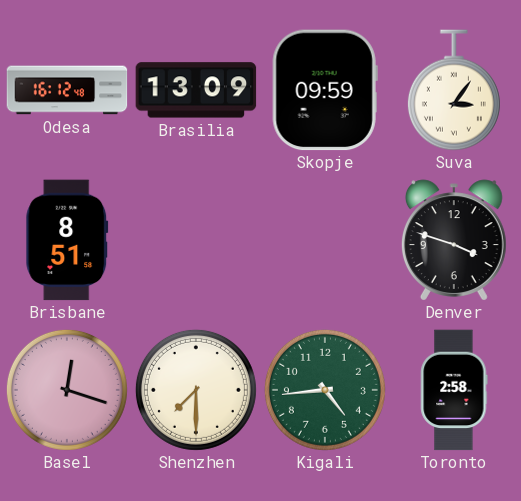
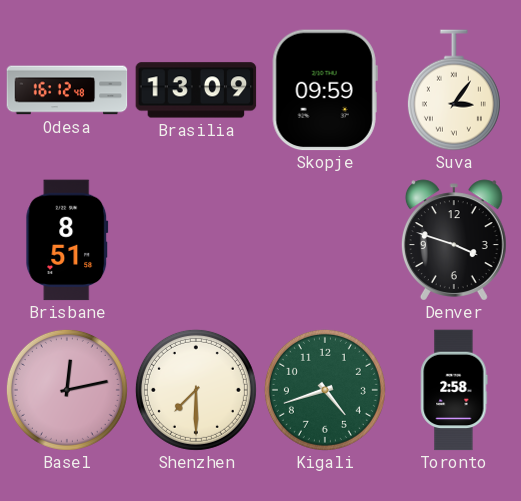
Basel: 12:18 -> 12:13
Kigali: 4:44 -> 4:42
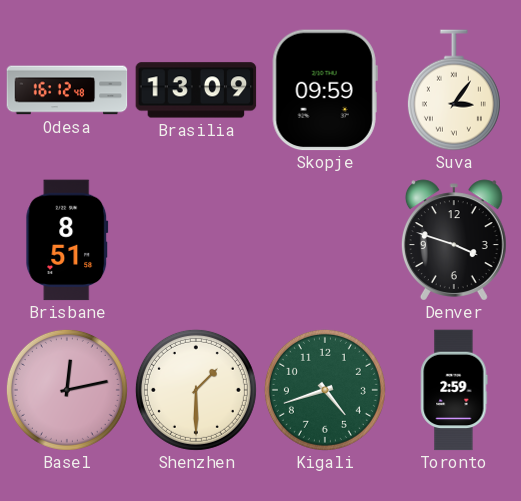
Shenzhen: 7:30 -> 1:30
Toronto: 2:58 -> 2:59
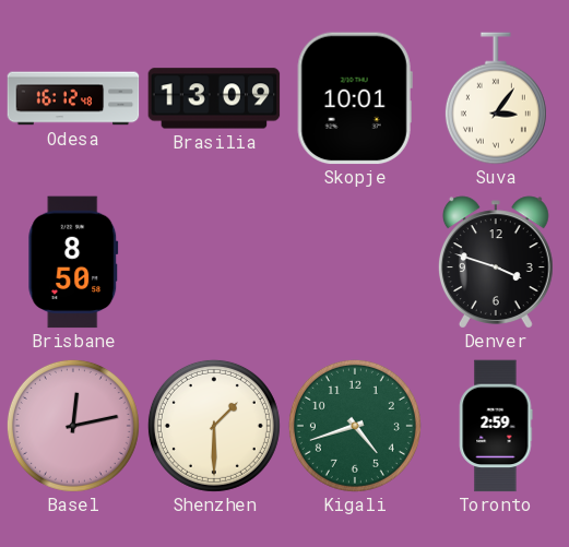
Skopje: 09:59 -> 10:01
Brisbane: 8:51 -> 8:50
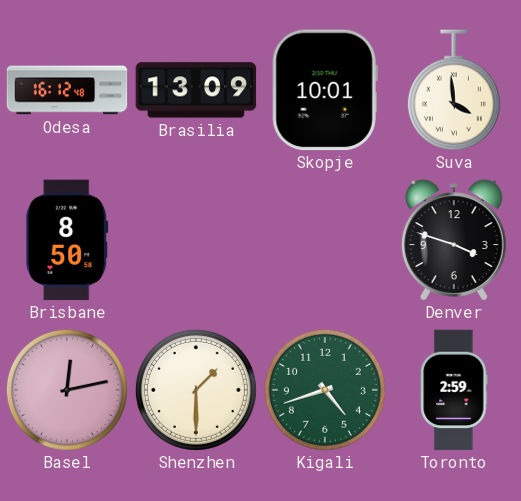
Suva: 3:06 -> 3:59
